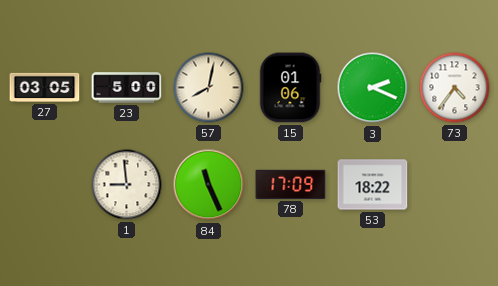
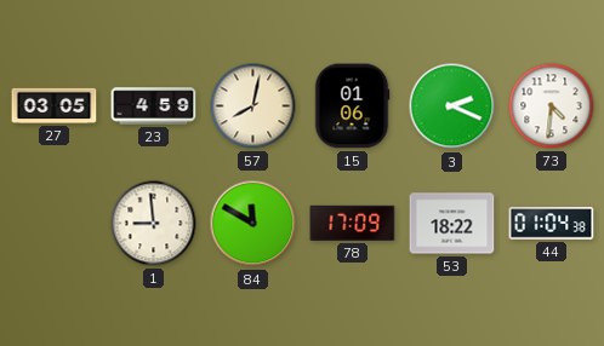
23: 5:00 -> 4:59
73: 4:36 -> 4:31
84: 11:26 -> 11:50
44: none -> 01:04
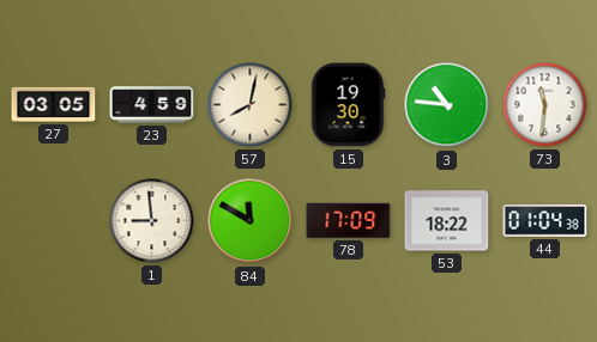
15: 01:06 -> 19:30
3: 2:19 -> 10:46
73: 4:31 -> 11:31
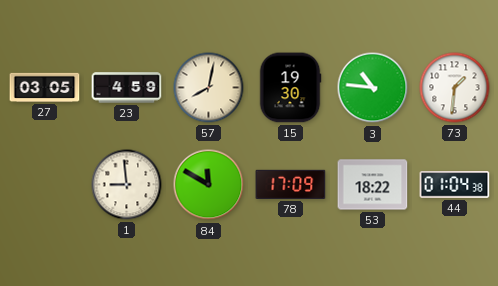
73: 11:31 -> 1:31
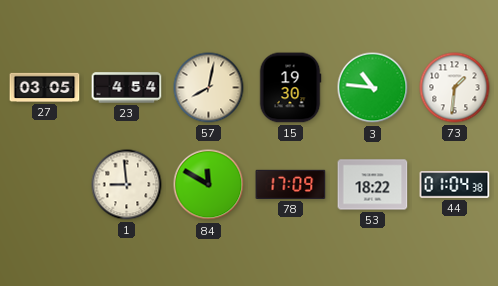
23: 4:59 -> 4:54
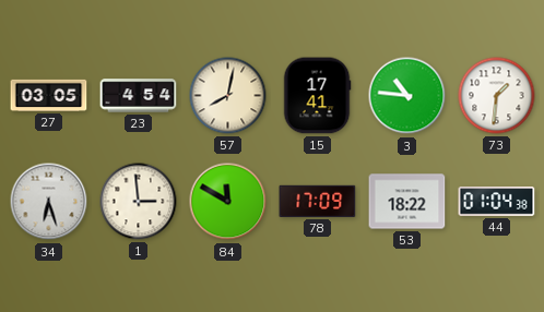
15: 19:30 -> 17:41
34: none -> 6:27
1: 8:59 -> 2:59
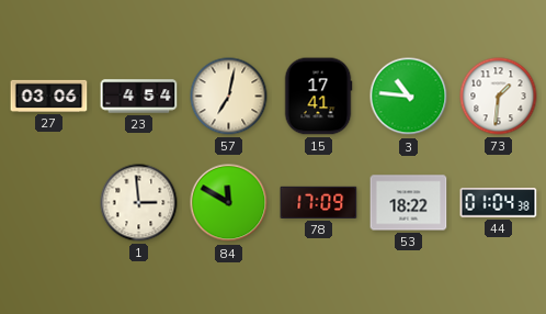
27: 03:05 -> 03:06
57: 8:02 -> 7:02
34: 6:27 -> none
